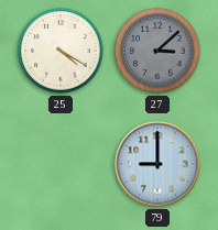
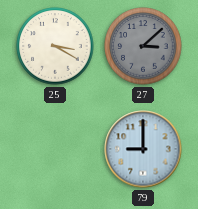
25: 4:20 -> 3:20
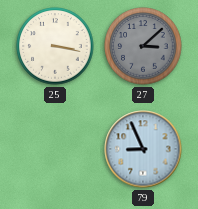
25: 3:20 -> 3:17
79: 9:00 -> 8:56
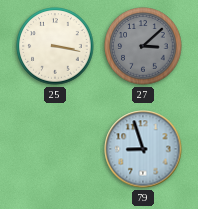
79: 8:56 -> 8:57
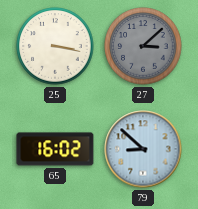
65: none -> 16:02
79: 8:57 -> 8:52
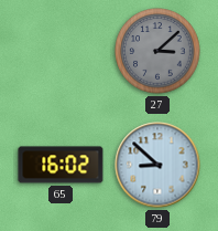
25: 3:17 -> none
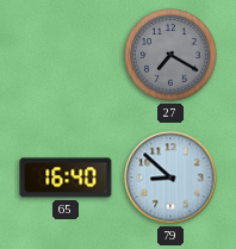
27: 3:08 -> 7:20
65: 16:02 -> 16:40
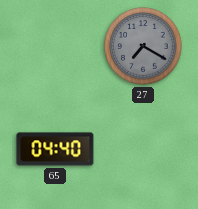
65: 16:40 -> 04:40
79: 8:52 -> none
